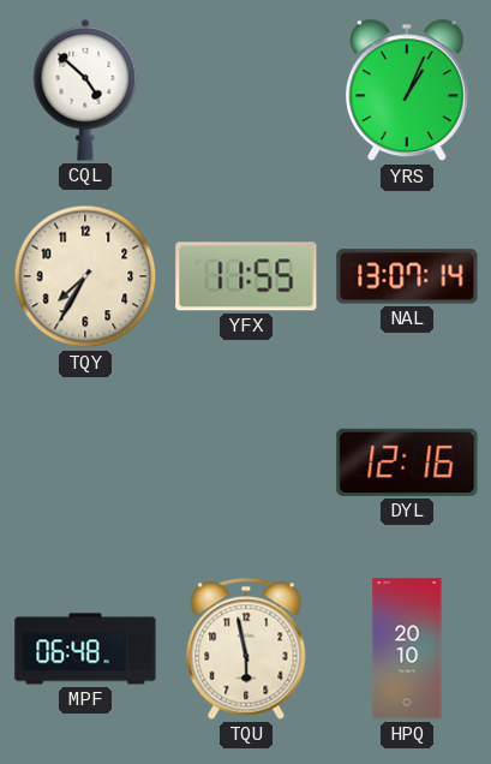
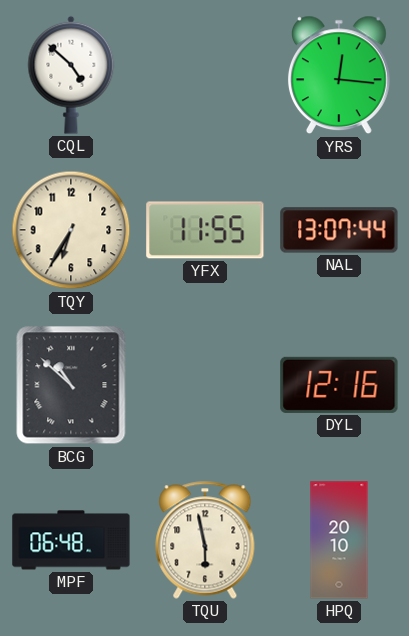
YRS: 1:04 -> 12:16
TQY: 7:35 -> 6:35
NAL: 13:07:14 -> 13:07:44
BCG: none -> 10:52
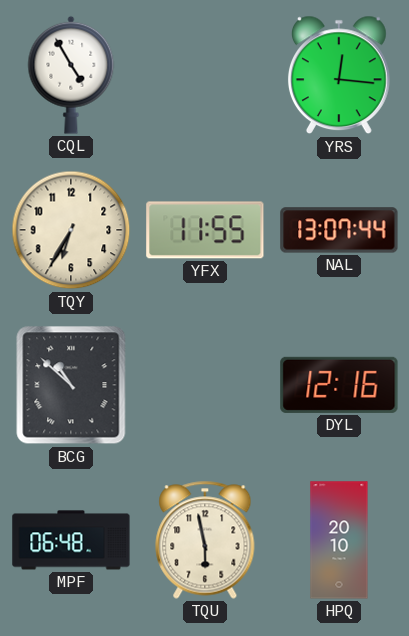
CQL: 4:52 -> 4:55
